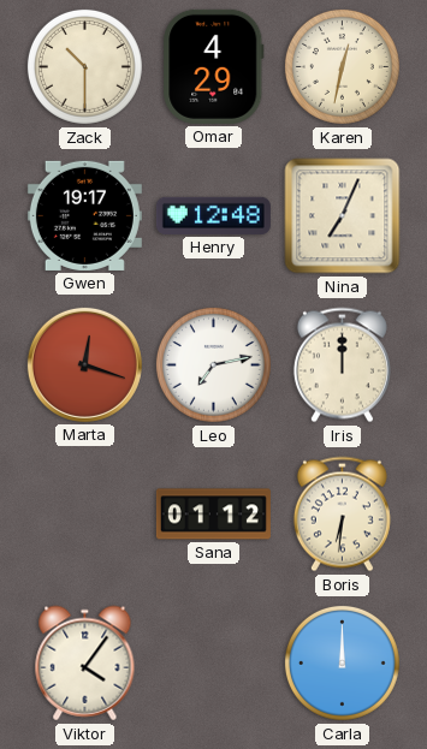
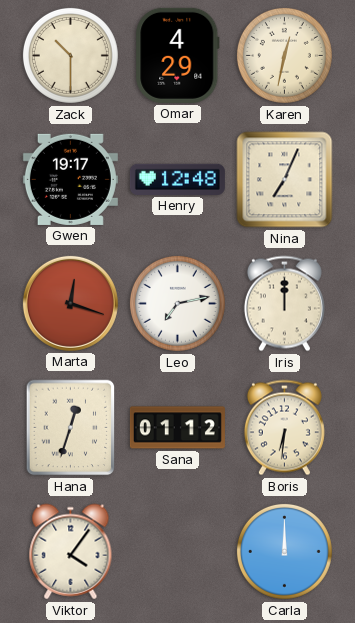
Hana: none -> 12:33
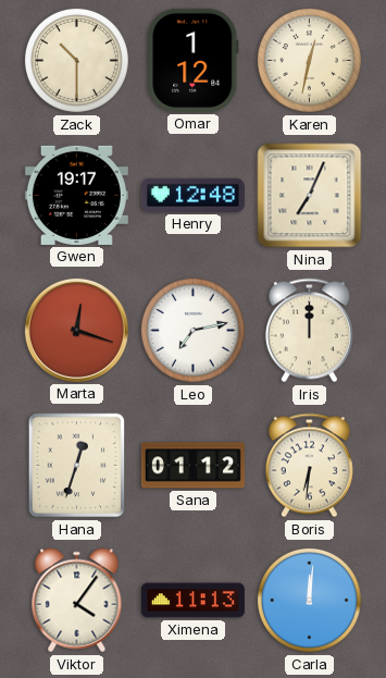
Omar: 4:29 -> 1:12
Ximena: none -> 11:13
Carla: 12:00 -> 12:01
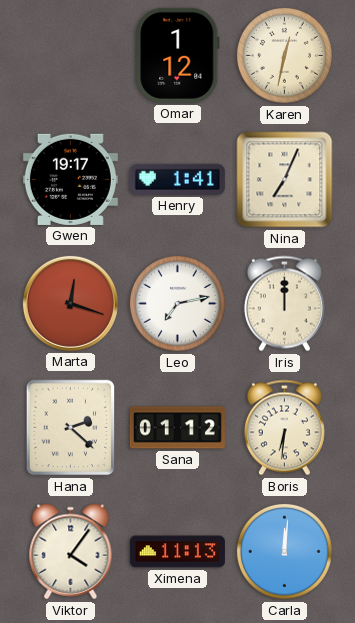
Zack: 10:30 -> none
Henry: 12:48 -> 1:41
Hana: 12:33 -> 2:22
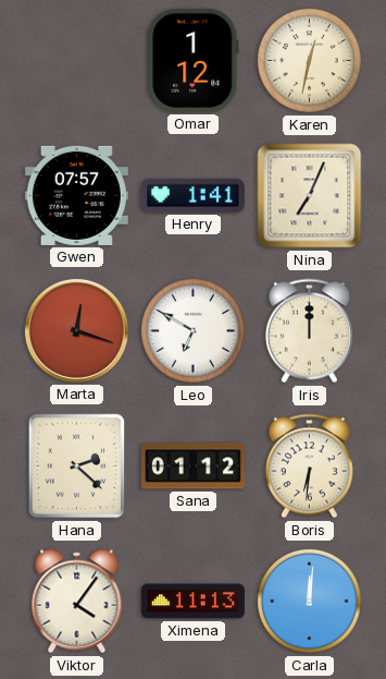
Gwen: 19:17 -> 07:57
Leo: 7:13 -> 6:50
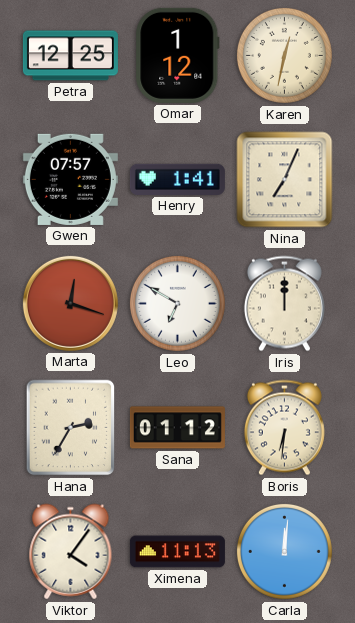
Petra: none -> 12:25
Hana: 2:22 -> 2:35
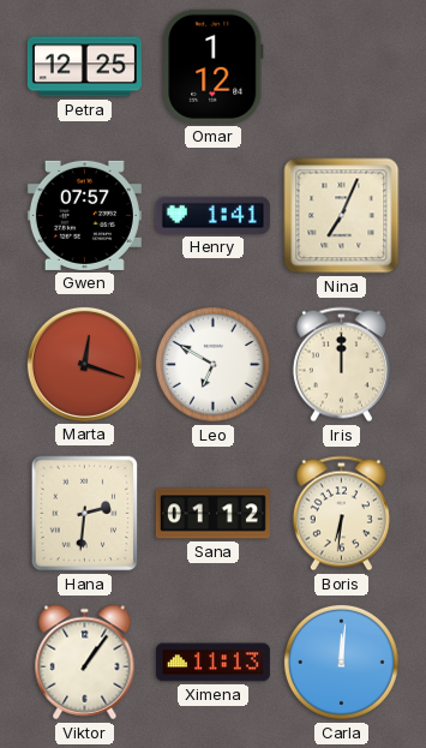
Karen: 12:32 -> none
Hana: 2:35 -> 2:31
Viktor: 4:06 -> 1:06
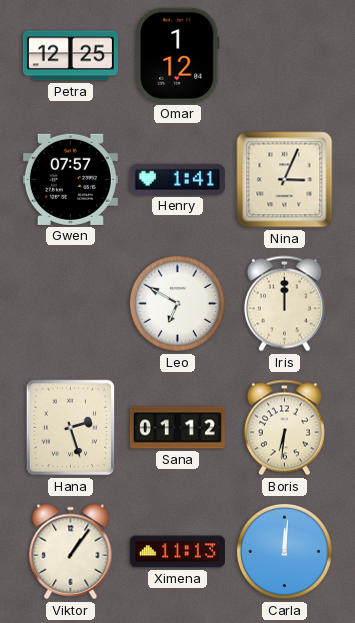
Nina: 7:04 -> 3:04
Marta: 12:18 -> none
Hana: 2:31 -> 2:27
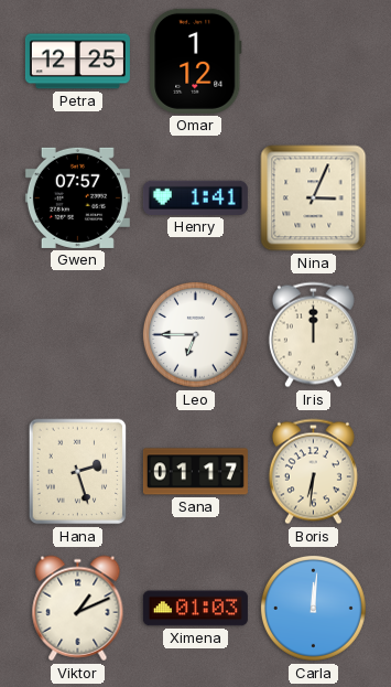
Leo: 6:50 -> 6:45
Sana: 01:12 -> 01:17
Viktor: 1:06 -> 1:11
Ximena: 11:13 -> 01:03
